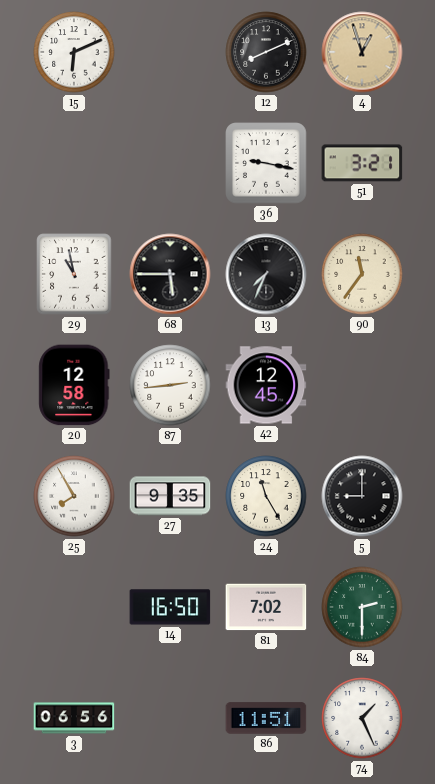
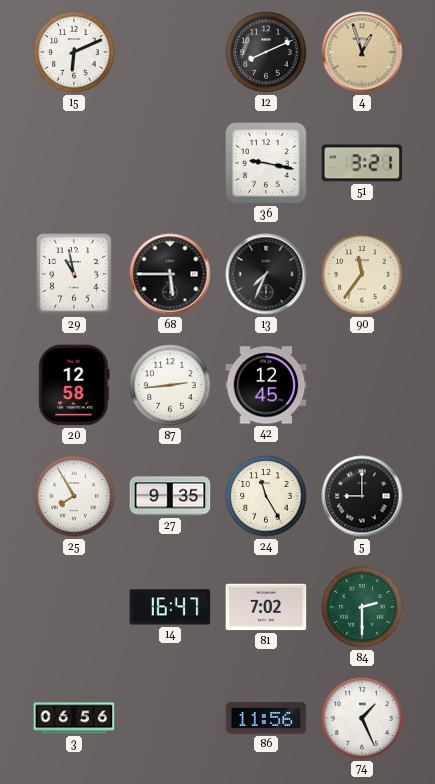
14: 16:50 -> 16:47
86: 11:51 -> 11:56
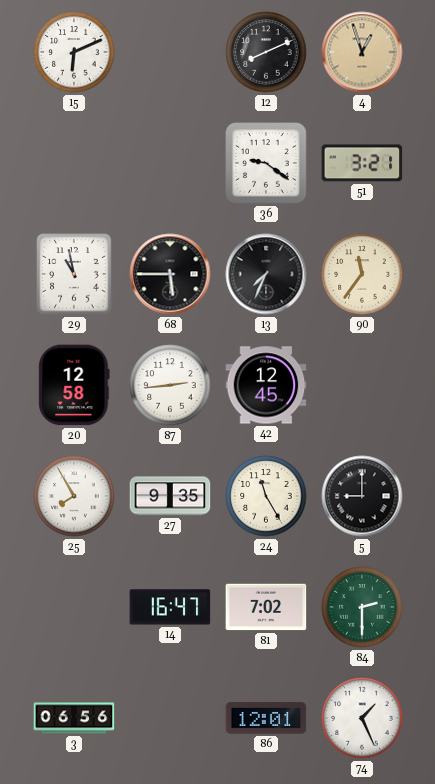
36: 9:17 -> 9:21
86: 11:56 -> 12:01
